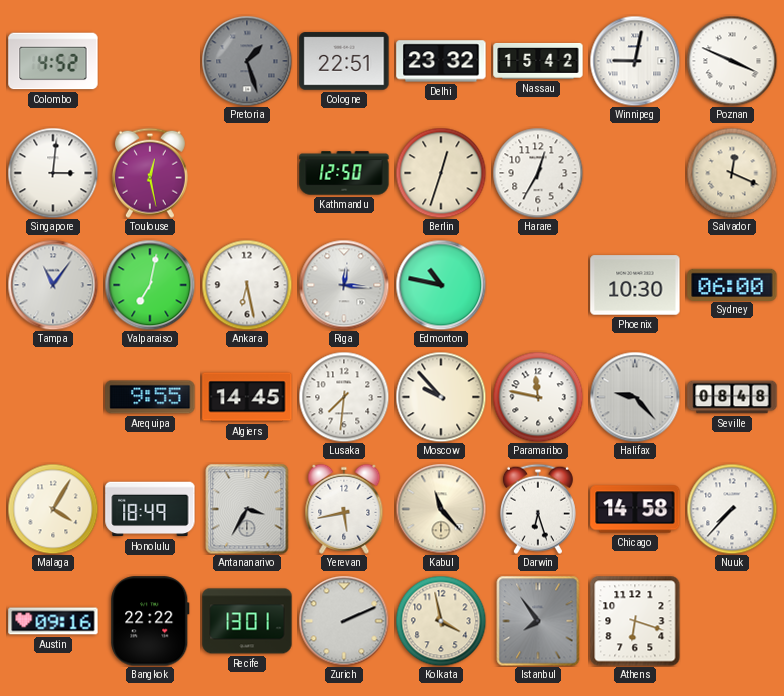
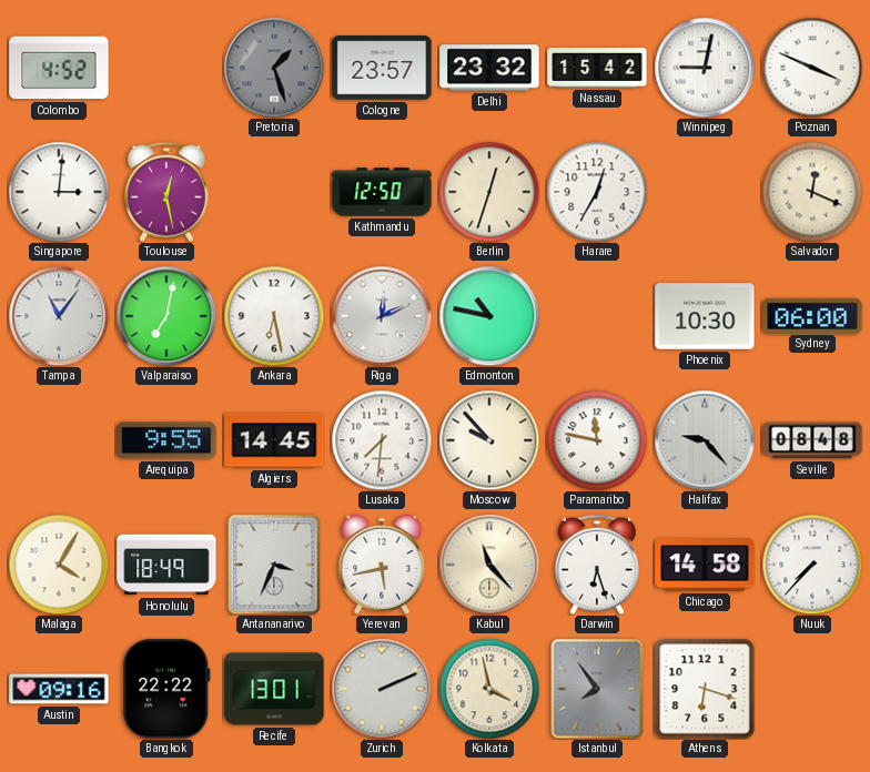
Cologne: 22:51 -> 23:57
Riga: 12:16 -> 12:11
Antananarivo: 3:35 -> 3:34
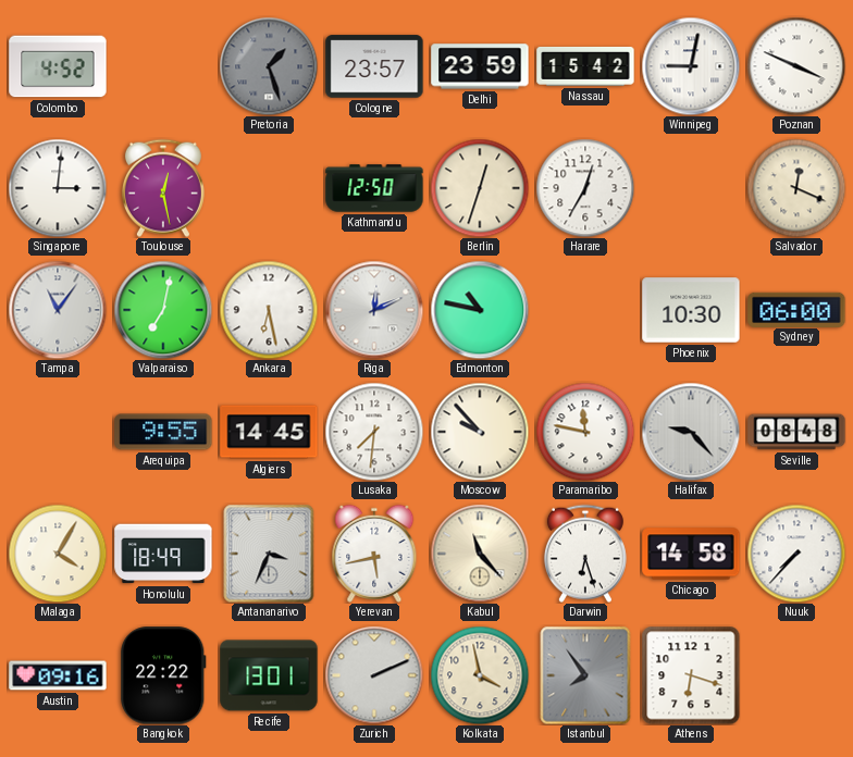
Delhi: 23:32 -> 23:59
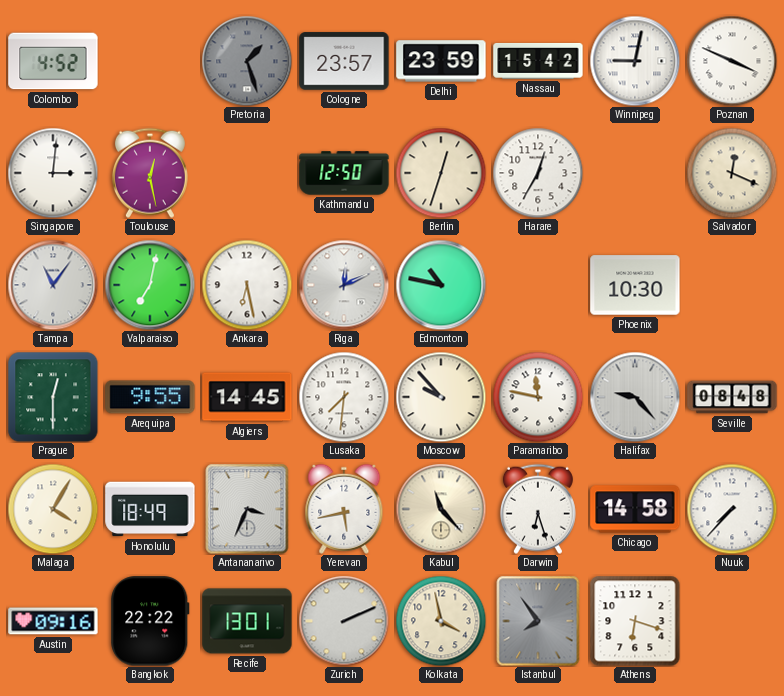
Sydney: 06:00 -> none
Prague: none -> 12:30
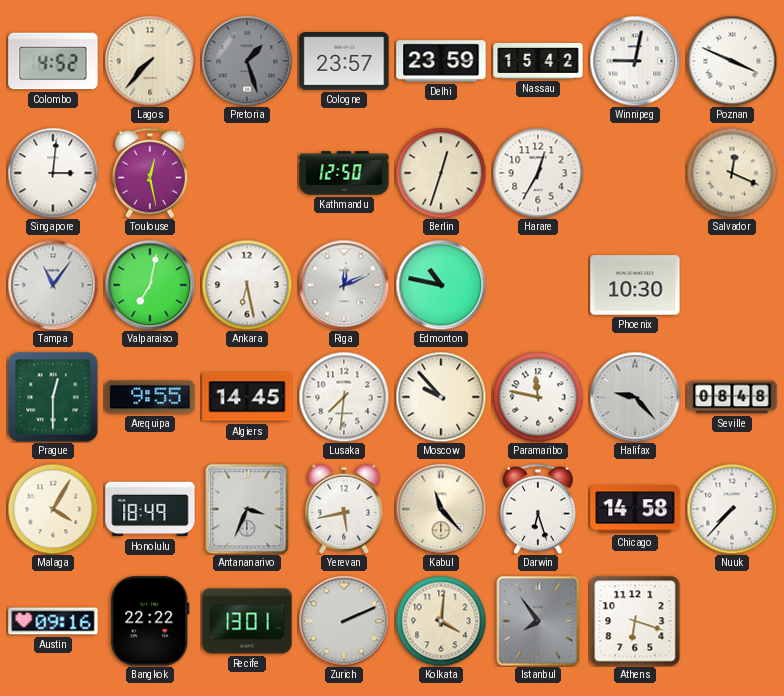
Lagos: none -> 7:37
Kolkata: 3:58 -> 4:01
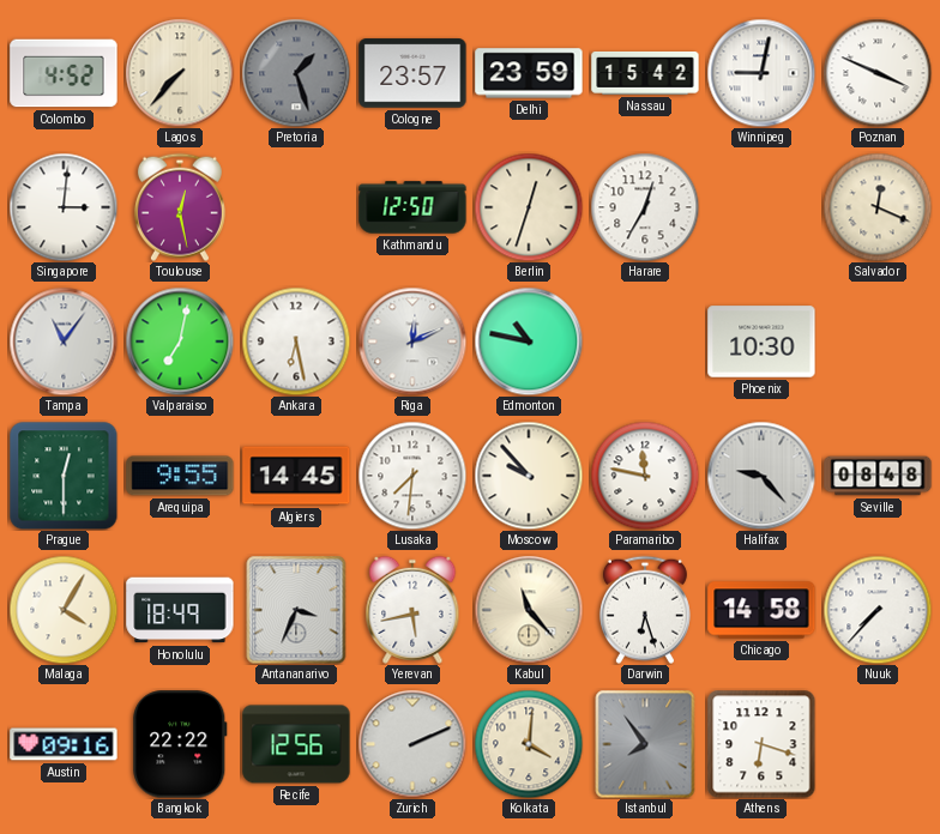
Recife: 13:01 -> 12:56
